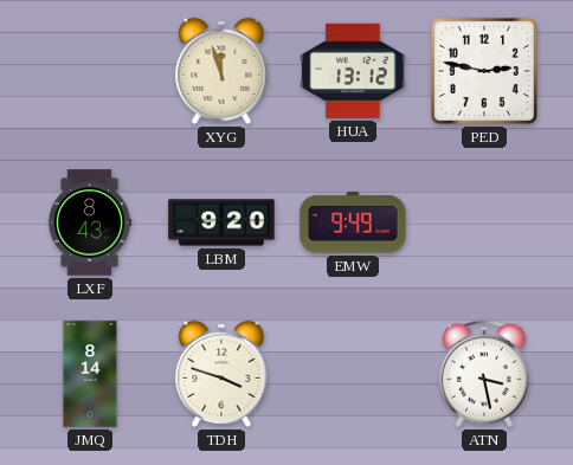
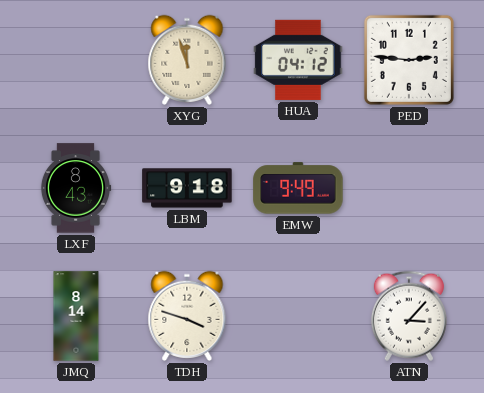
HUA: 13:12 -> 04:12
PED: 2:47 -> 2:46
LBM: 9:20 -> 9:18
ATN: 3:28 -> 3:07
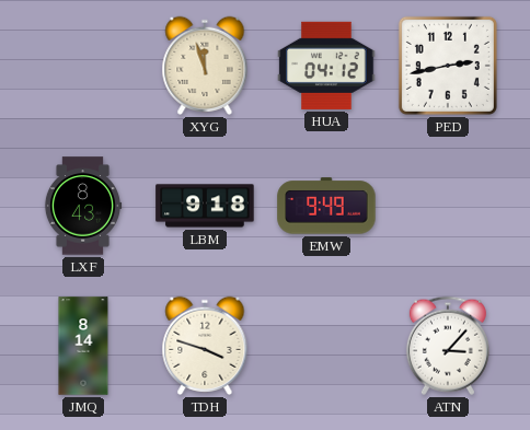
PED: 2:46 -> 2:43
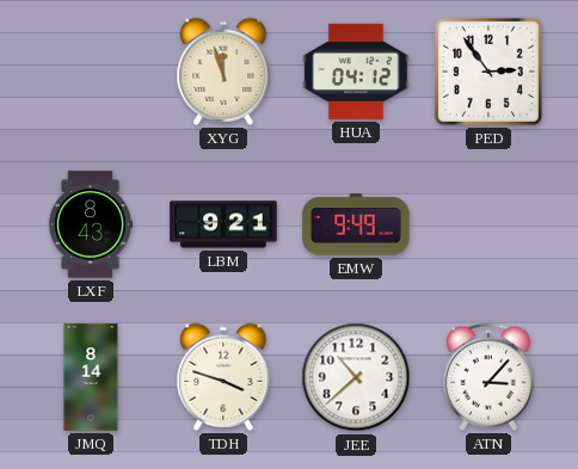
PED: 2:43 -> 2:54
LBM: 9:18 -> 9:21
JEE: none -> 10:38
